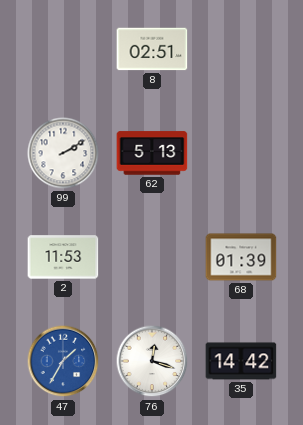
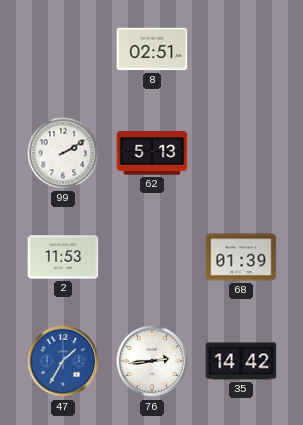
76: 12:18 -> 2:44
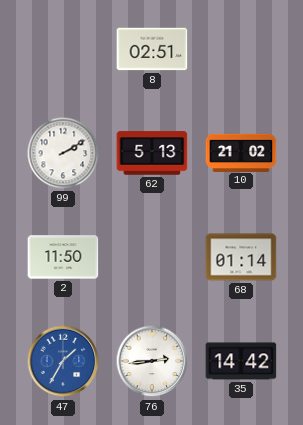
10: none -> 21:02
2: 11:53 -> 11:50
68: 01:39 -> 01:14
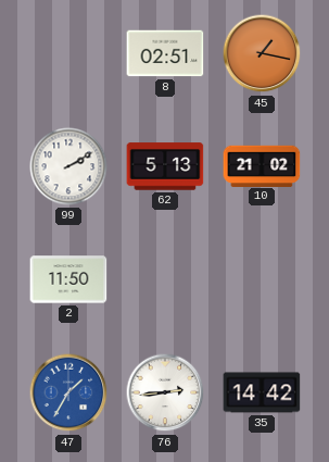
45: none -> 1:17
68: 01:14 -> none
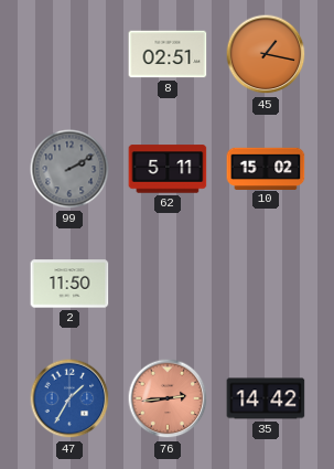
99 dial: white -> grey
62: 5:13 -> 5:11
10: 21:02 -> 15:02
76 dial: white -> salmon
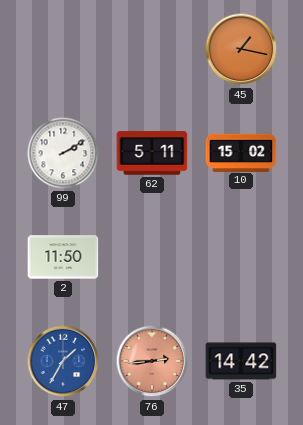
8: 02:51 -> none
99 dial: grey -> white
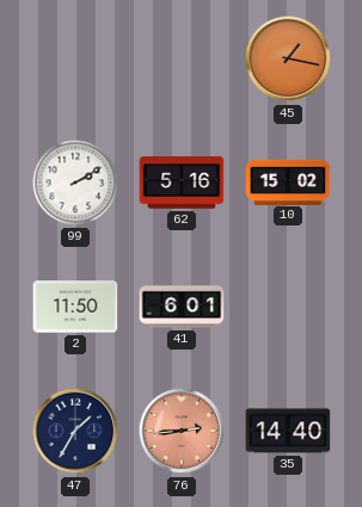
62: 5:11 -> 5:16
41: none -> 6:01
47 dial: blue -> navy
35: 14:42 -> 14:40
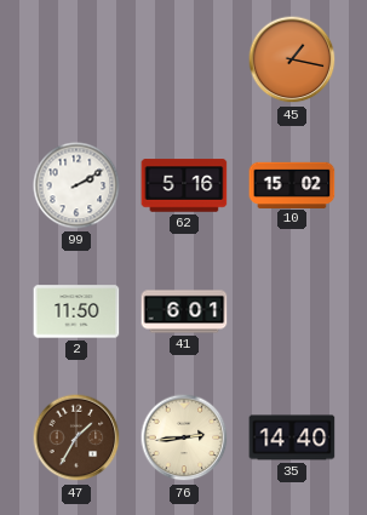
47 dial: navy -> brown
76 dial: salmon -> cream
